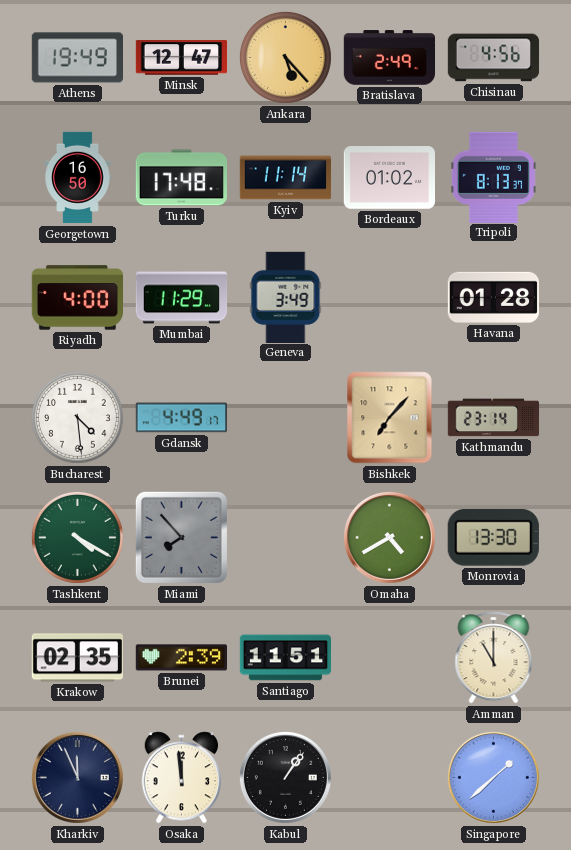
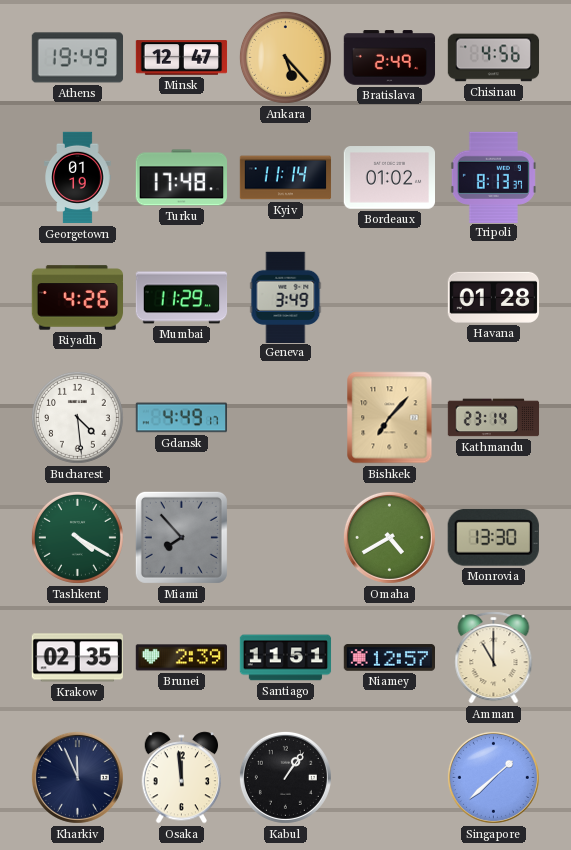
Georgetown: 16:50 -> 01:19
Riyadh: 4:00 -> 4:26
Niamey: none -> 12:57
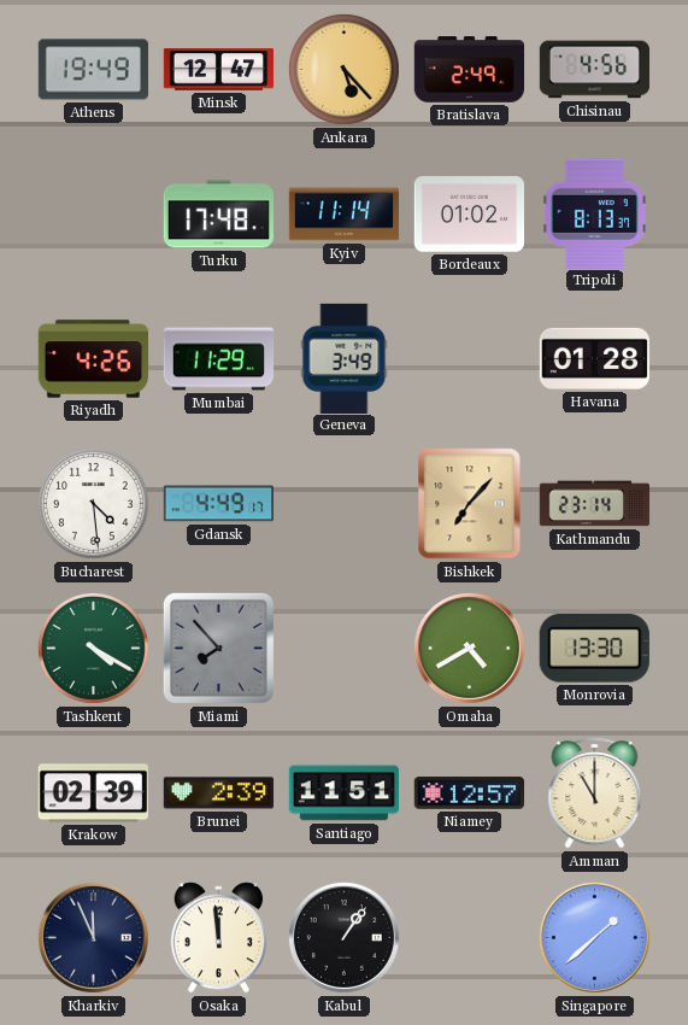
Georgetown: 01:19 -> none
Krakow: 02:35 -> 02:39
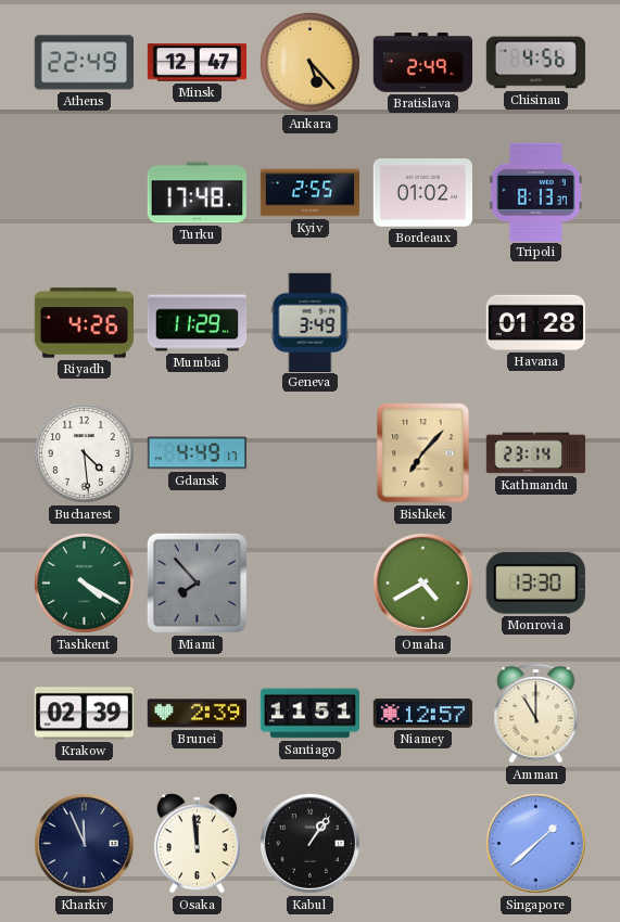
Athens: 19:49 -> 22:49
Kyiv: 11:14 -> 2:55
